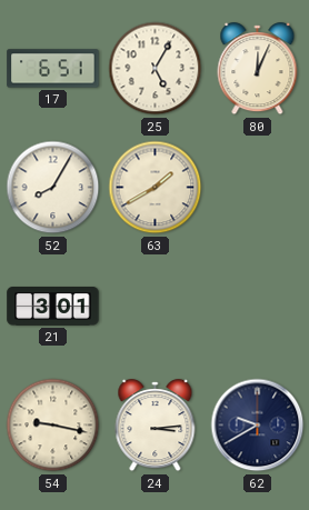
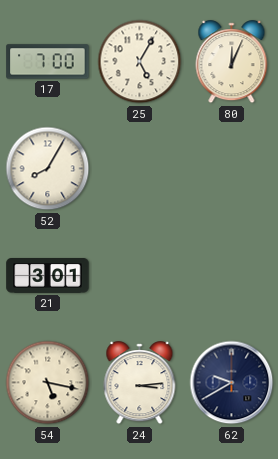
17: 6:51 -> 7:00
63: 1:40 -> none
54: 9:17 -> 5:17
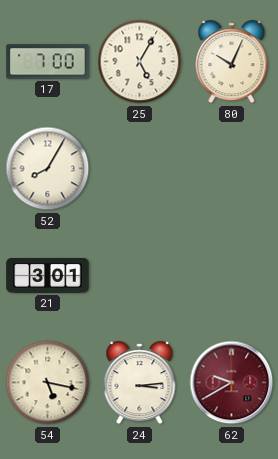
80: 12:04 -> 10:04
62 dial: navy -> burgundy
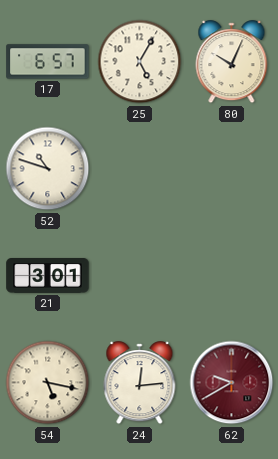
17: 7:00 -> 6:57
52: 8:05 -> 10:48
24: 3:14 -> 12:14
